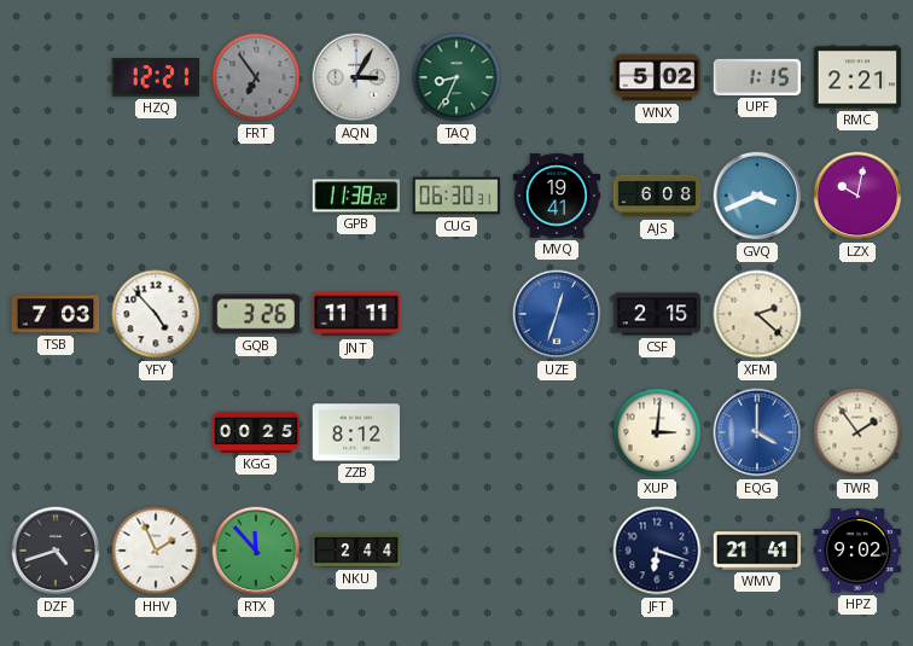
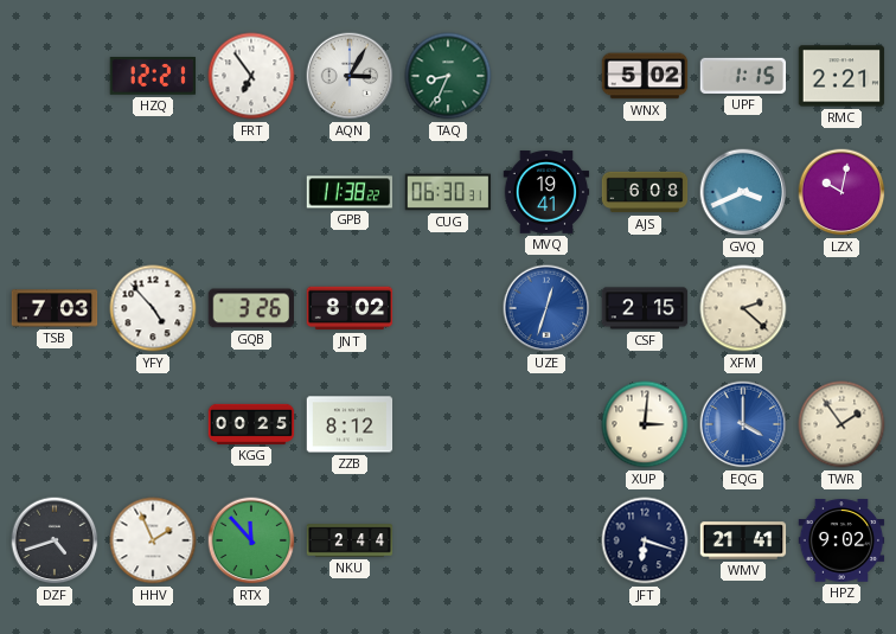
FRT dial: grey -> white
JNT: 11:11 -> 8:02
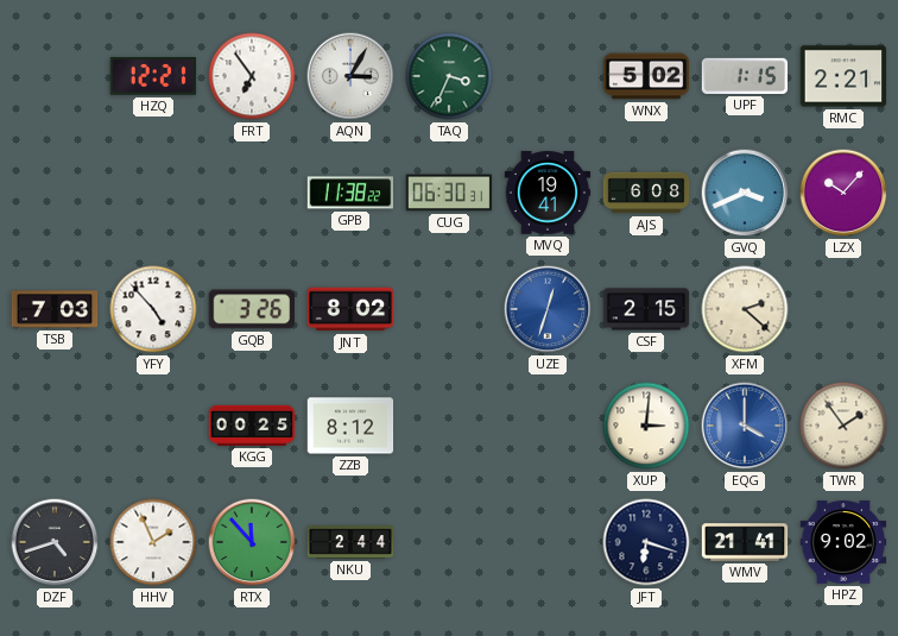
TAQ: 8:34 -> 3:34
LZX: 10:02 -> 10:07
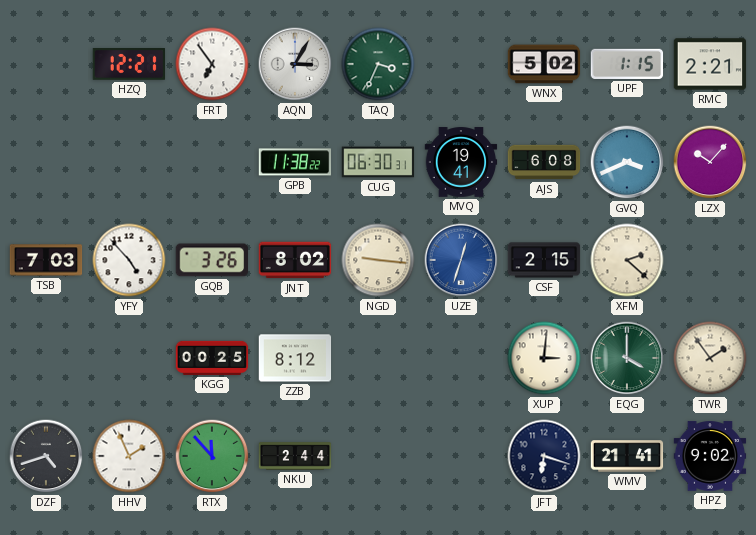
NGD: none -> 9:16
EQG dial: blue -> green
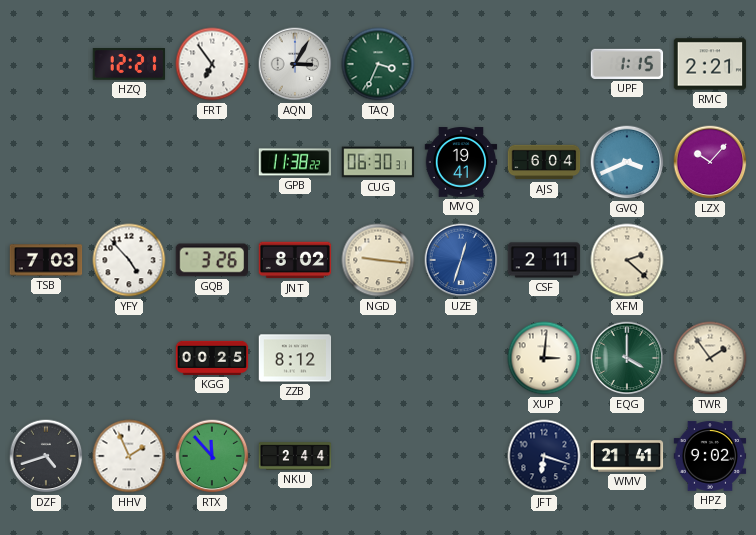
WNX: 5:02 -> none
AJS: 6:08 -> 6:04
CSF: 2:15 -> 2:11
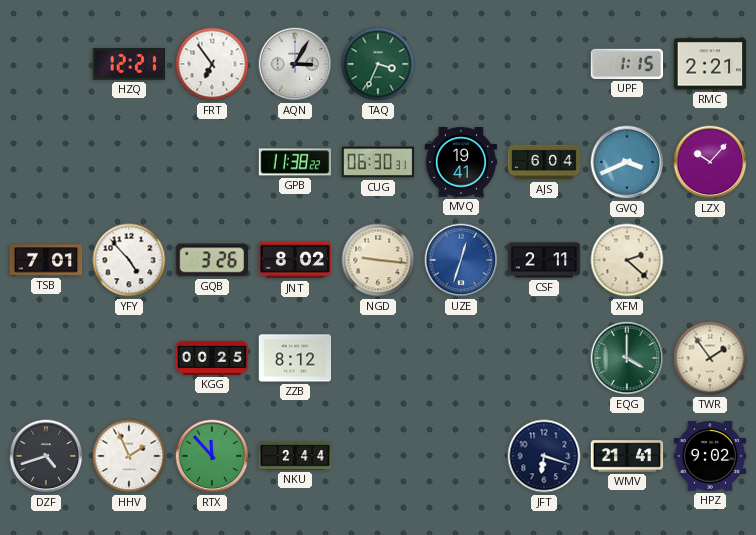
TSB: 7:03 -> 7:01
XUP: 3:01 -> none
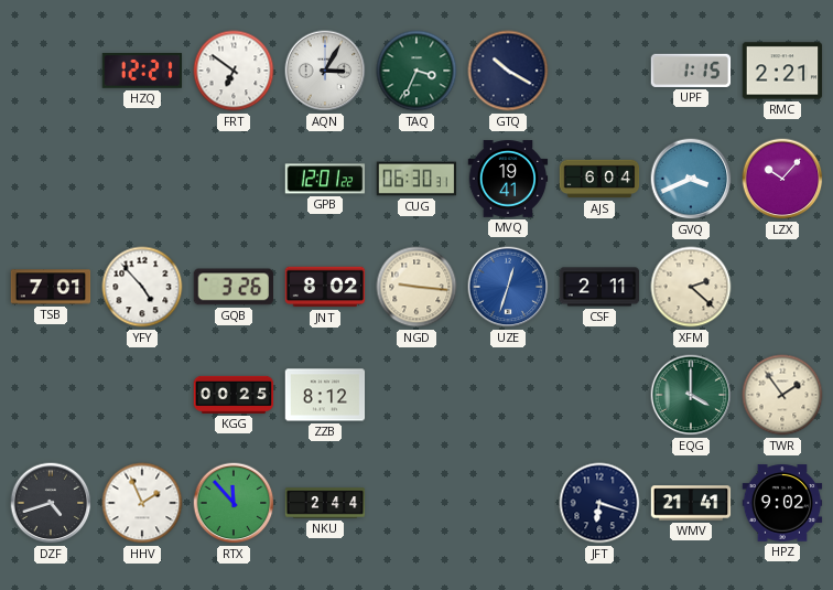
FRT: 6:54 -> 6:51
GTQ: none -> 10:20
GPB: 11:38 -> 12:01
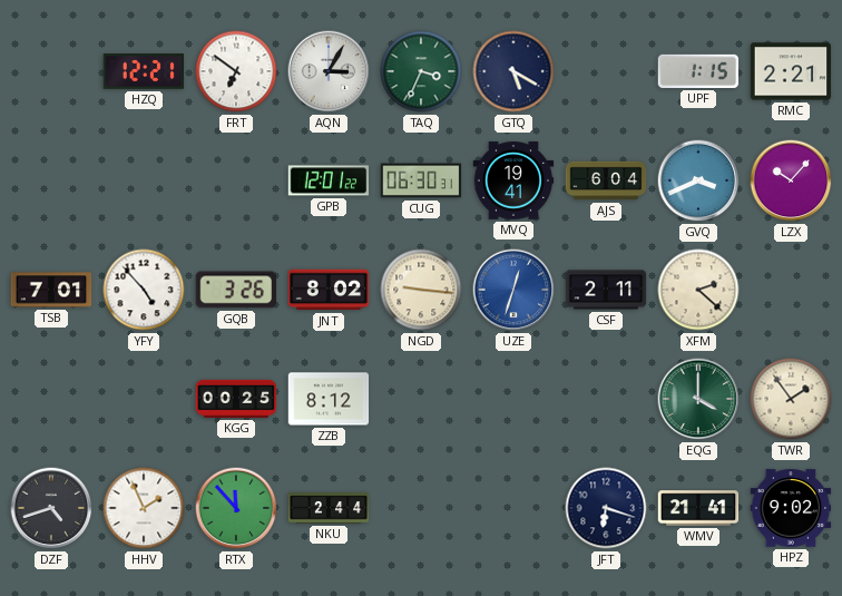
GTQ: 10:20 -> 5:20
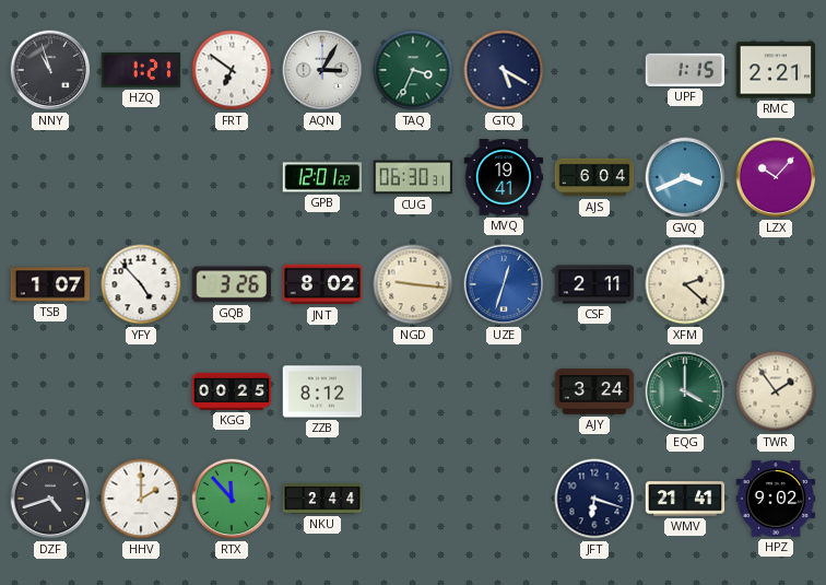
NNY: none -> 10:57
HZQ: 12:21 -> 1:21
TSB: 7:01 -> 1:07
AJY: none -> 3:24
HHV: 1:56 -> 2:00
